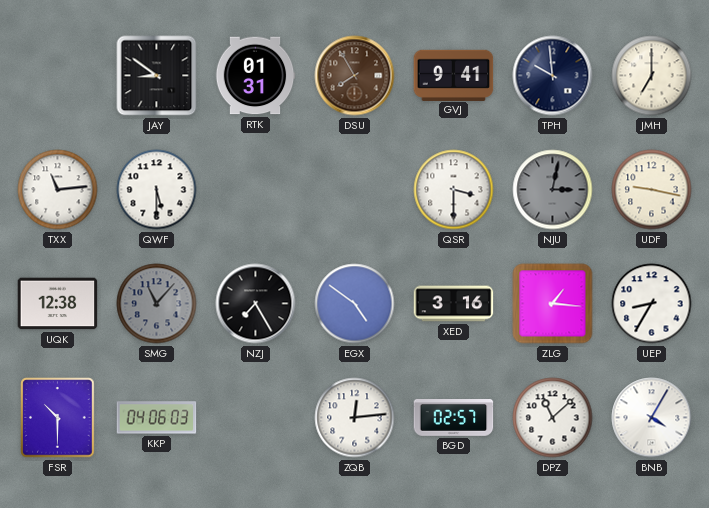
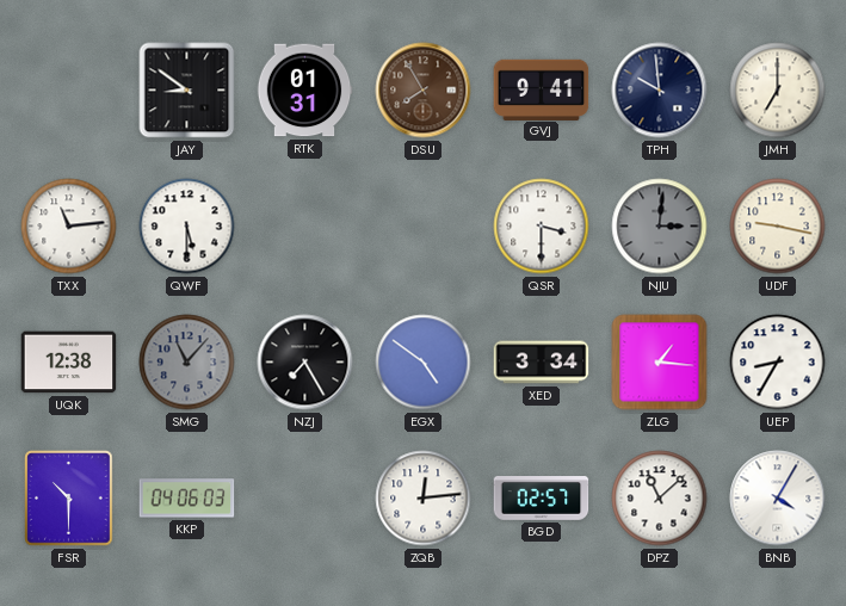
NJU: 3:02 -> 3:01
XED: 3:16 -> 3:34
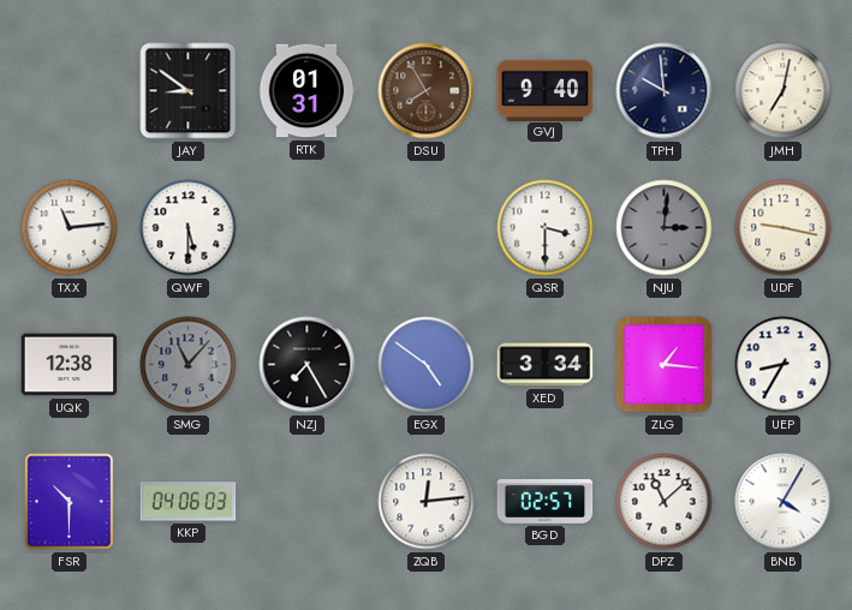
GVJ: 9:41 -> 9:40
JMH: 7:00 -> 7:02
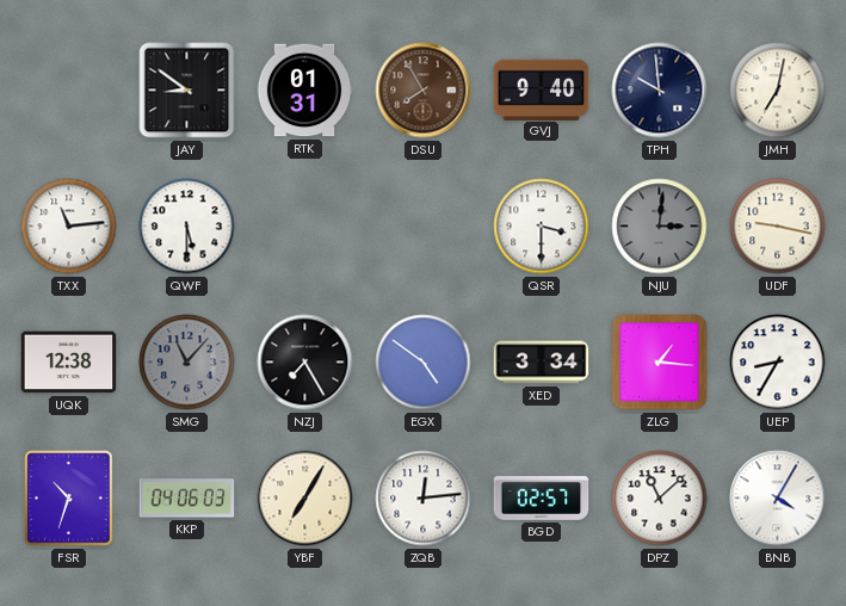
FSR: 10:30 -> 10:33
YBF: none -> 7:05
